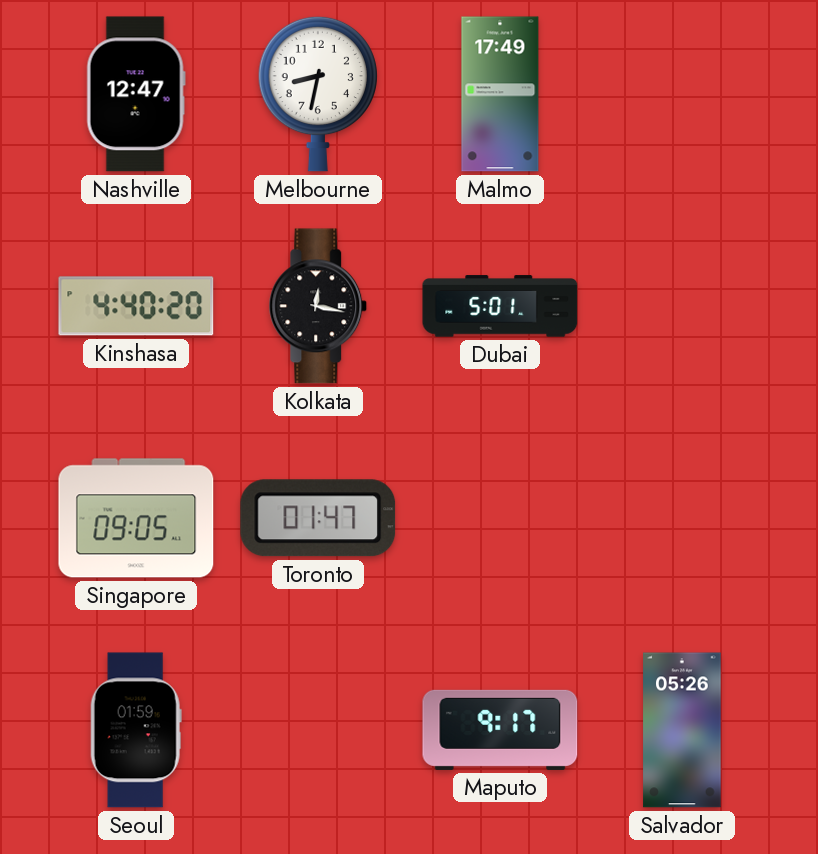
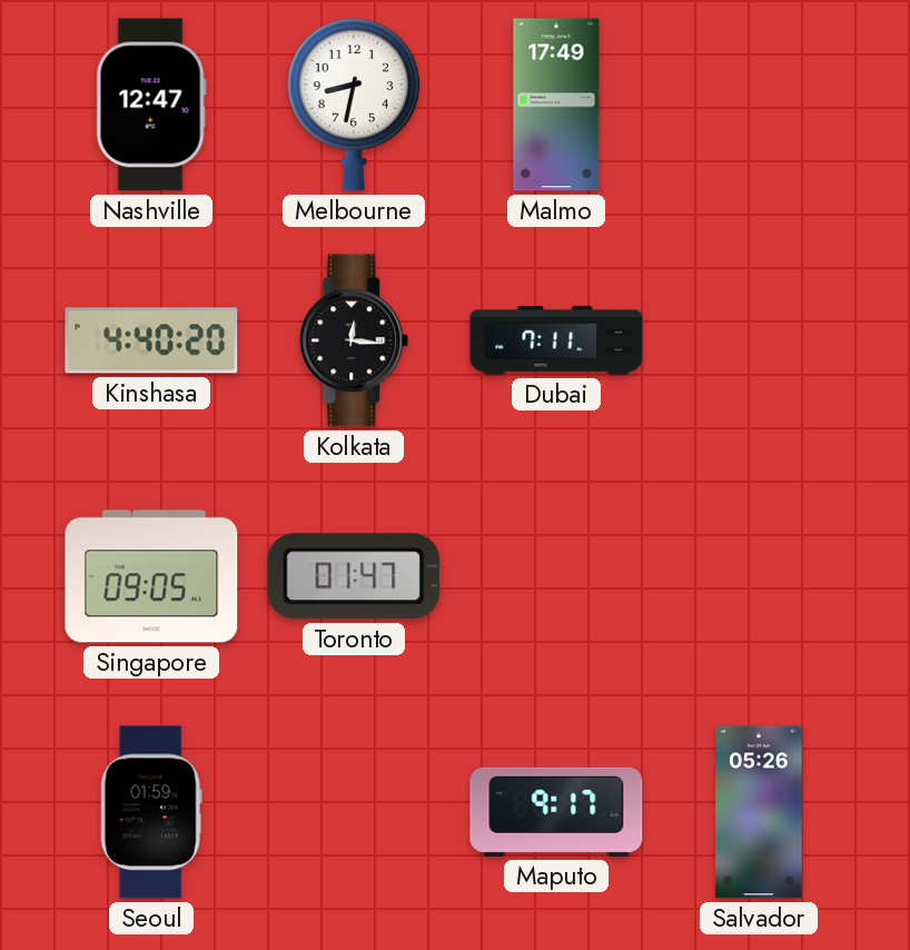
Kolkata: 12:17 -> 12:16
Dubai: 5:01 -> 7:11
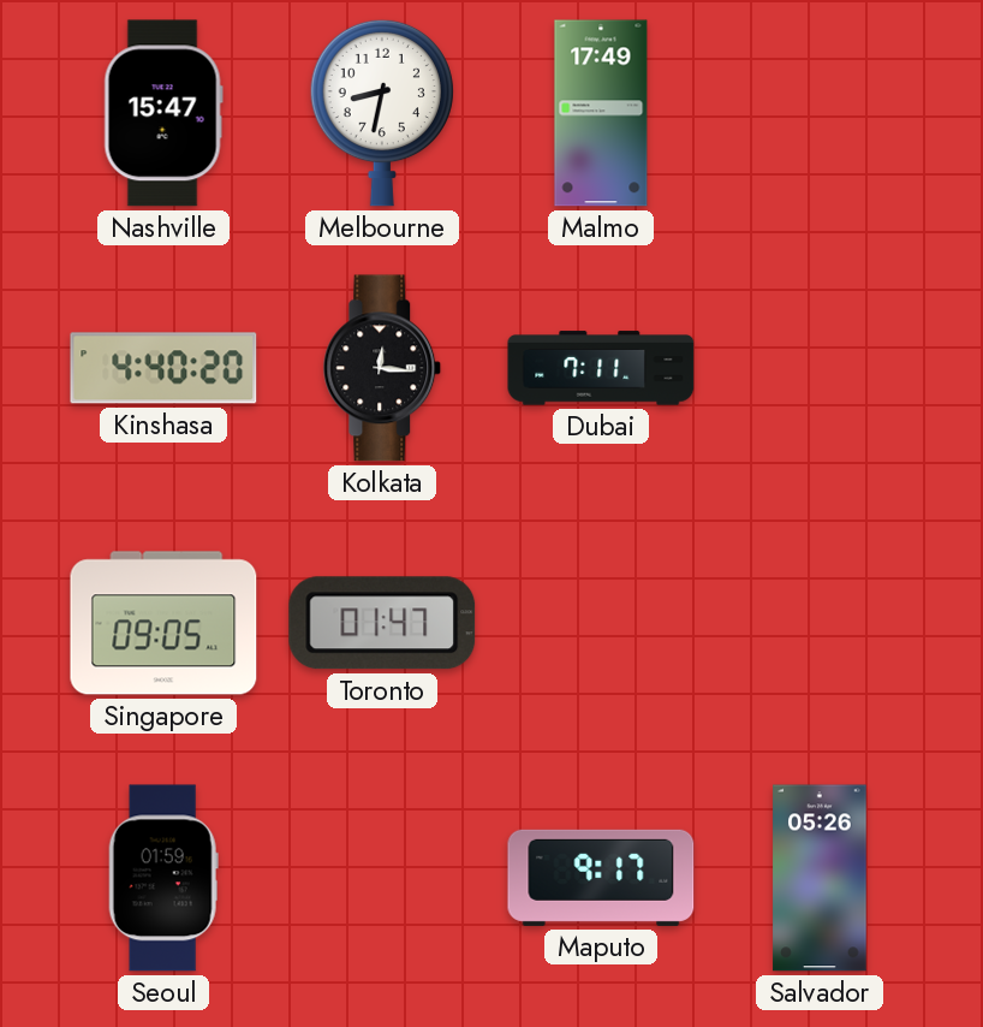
Nashville: 12:47 -> 15:47
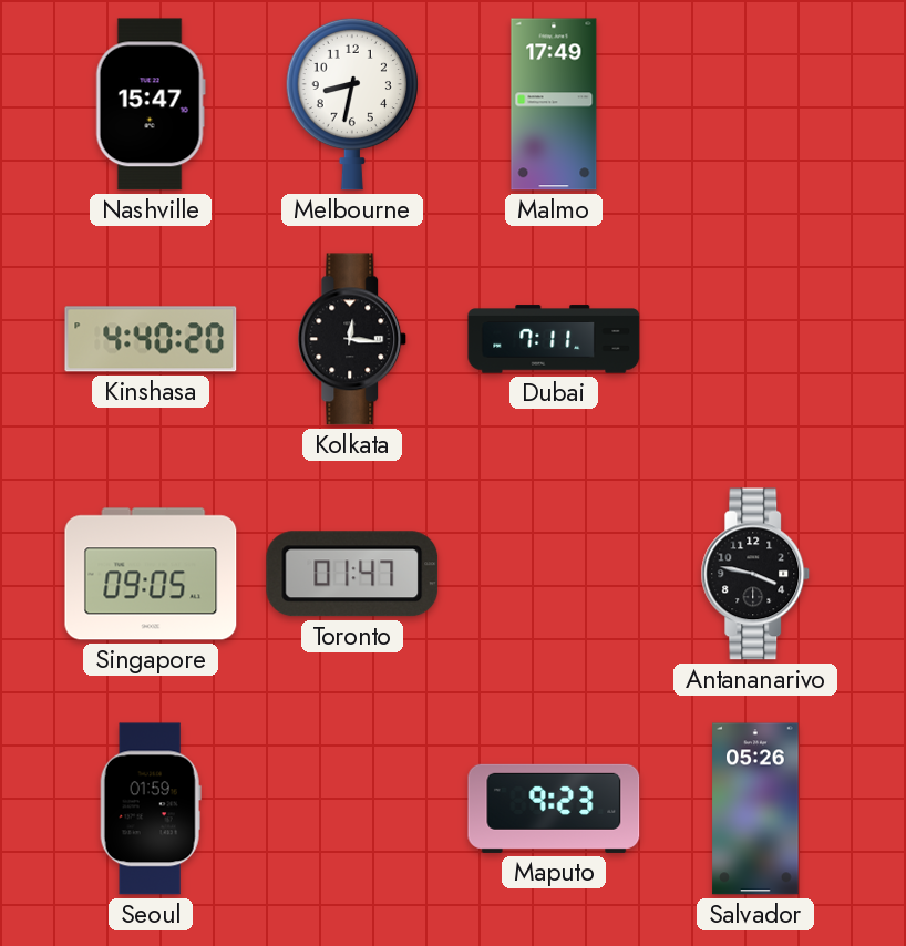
Antananarivo: none -> 3:47
Maputo: 9:17 -> 9:23
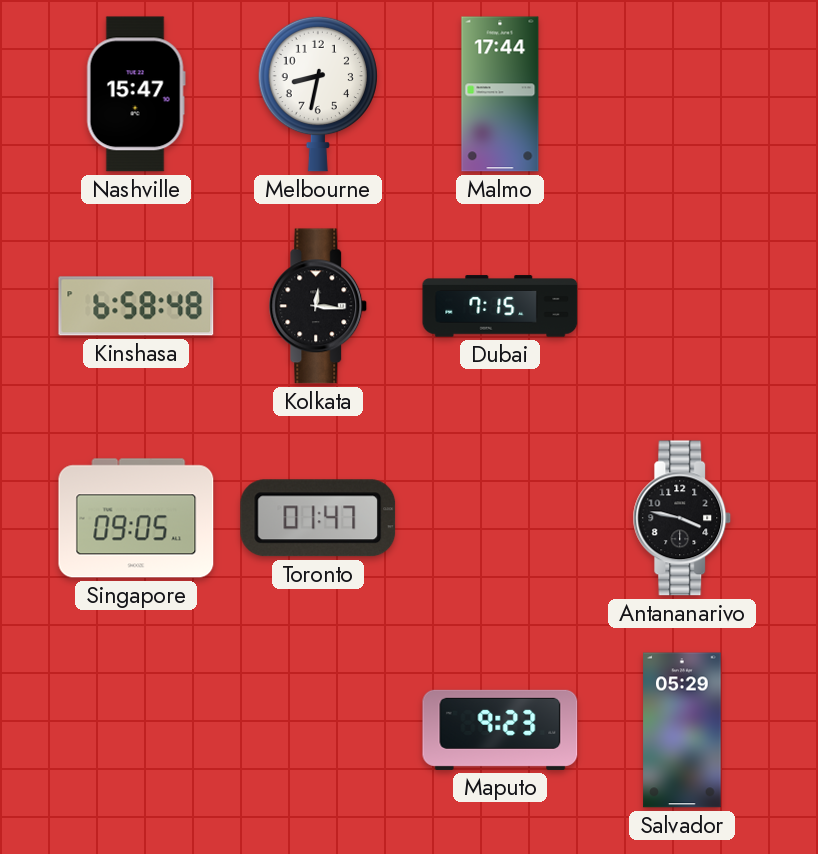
Malmo: 17:49 -> 17:44
Kinshasa: 4:40 -> 6:58
Dubai: 7:11 -> 7:15
Seoul: 01:59 -> none
Salvador: 05:26 -> 05:29
